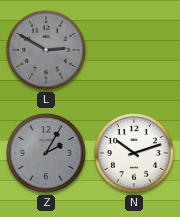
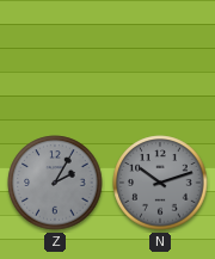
L: 2:50 -> none
N dial: white -> grey
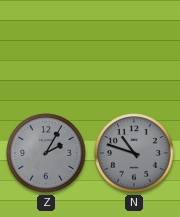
N: 10:12 -> 10:48
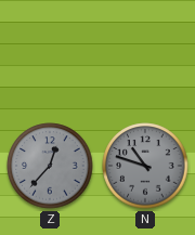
Z: 2:05 -> 12:37
